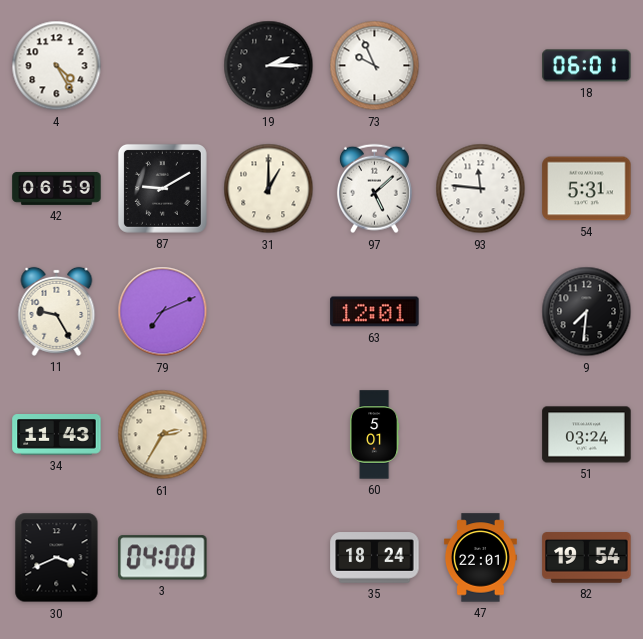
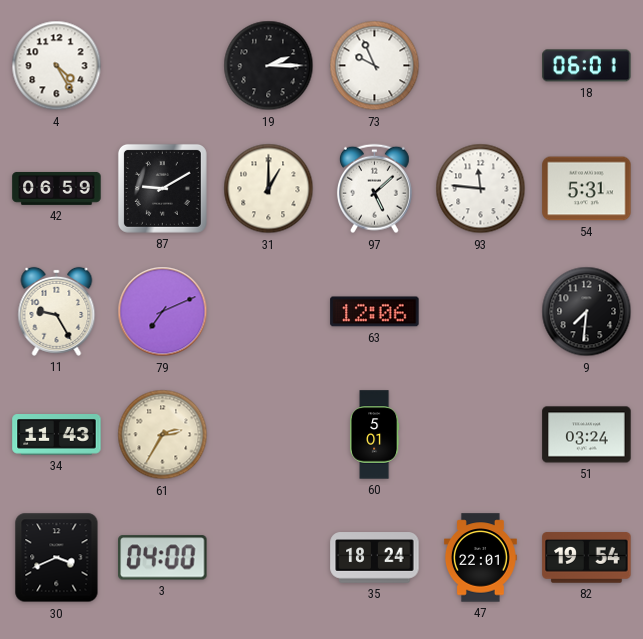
63: 12:01 -> 12:06
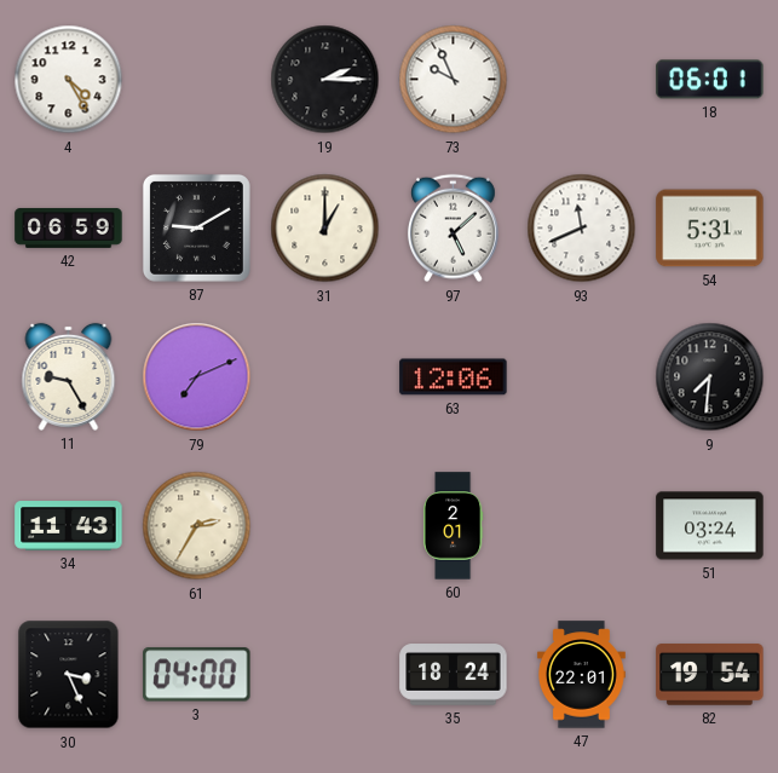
93: 11:46 -> 11:41
60: 5:01 -> 2:01
30: 3:41 -> 3:26
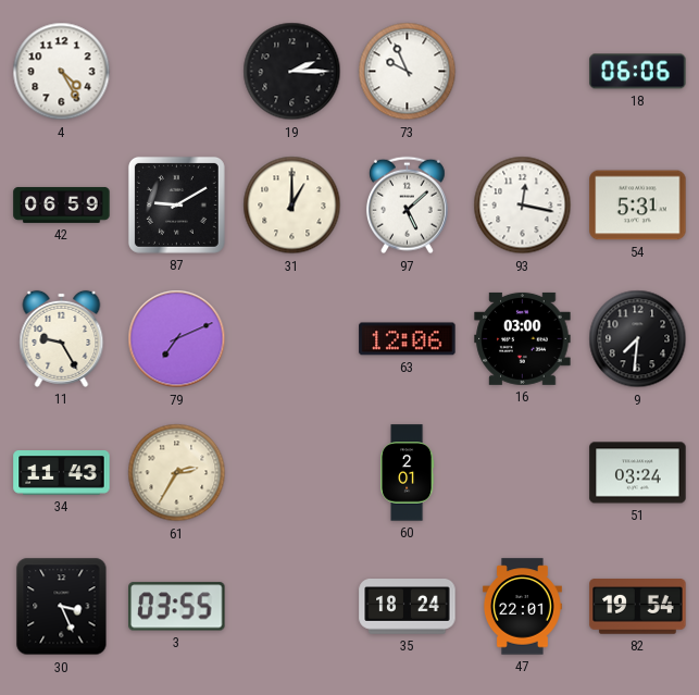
18: 06:01 -> 06:06
93: 11:41 -> 12:17
16: none -> 03:00
3: 04:00 -> 03:55
